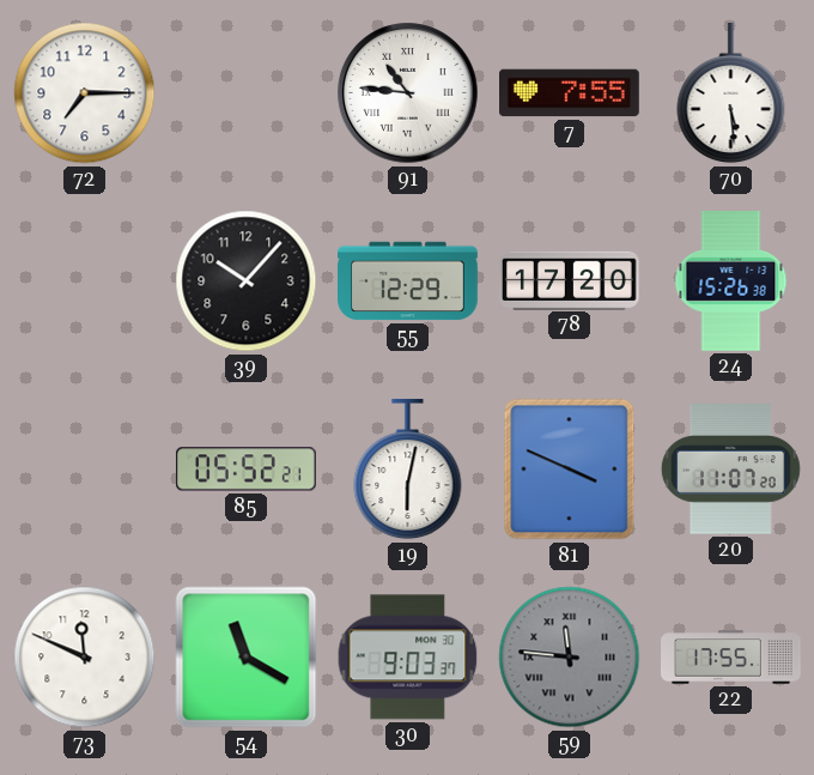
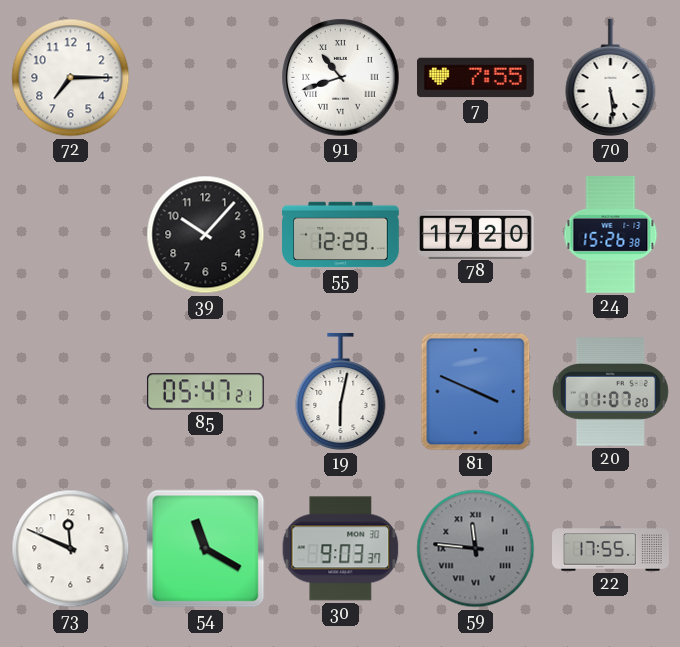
91: 10:46 -> 10:42
85: 05:52 -> 05:47
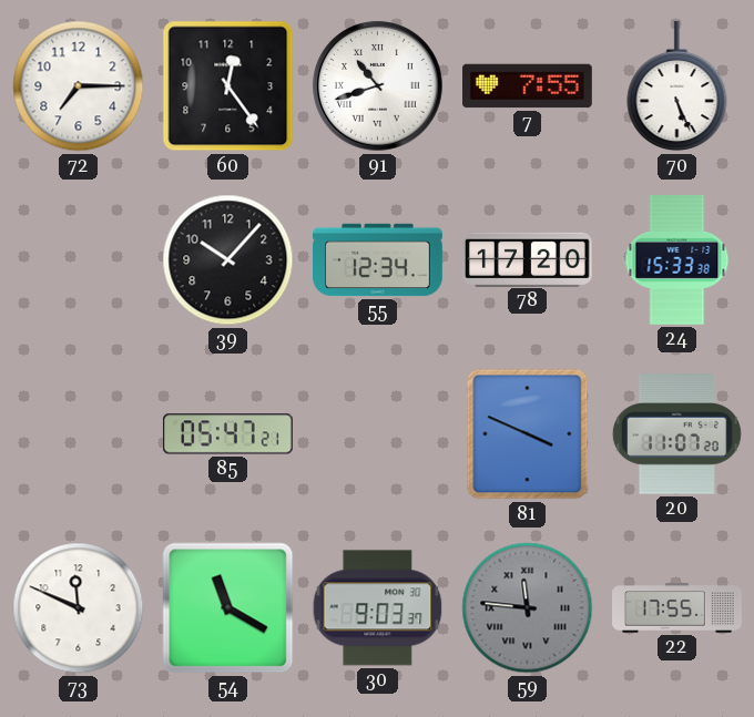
60: none -> 12:24
70: 5:29 -> 5:26
55: 12:29 -> 12:34
24: 15:26 -> 15:33
19: 6:02 -> none
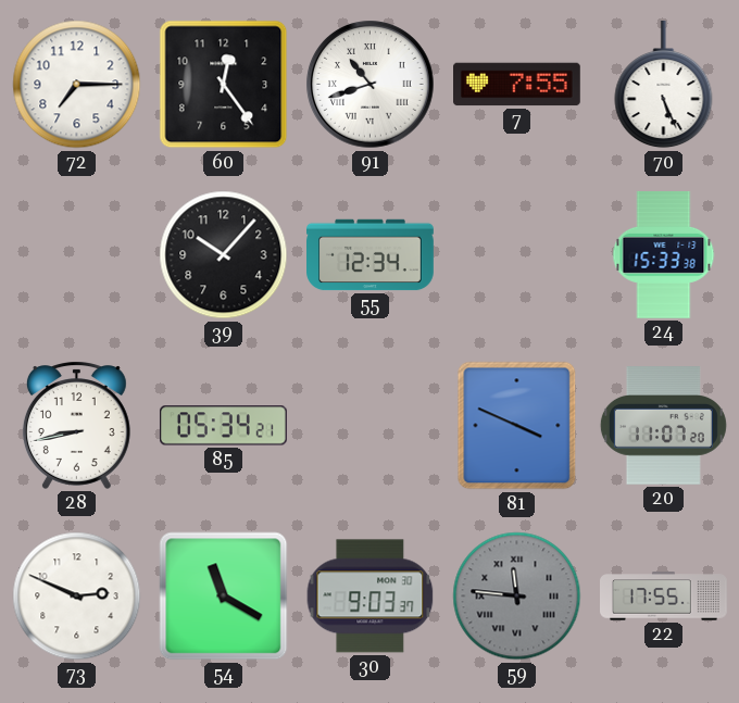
78: 17:20 -> none
28: none -> 8:43
85: 05:47 -> 05:34
73: 11:49 -> 2:49
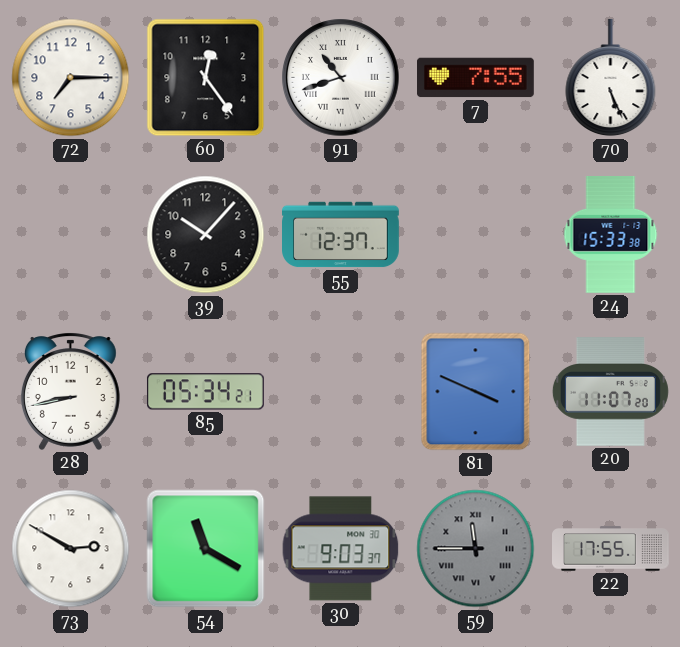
55: 12:34 -> 12:37
73: 2:49 -> 2:50
59: 11:46 -> 11:45
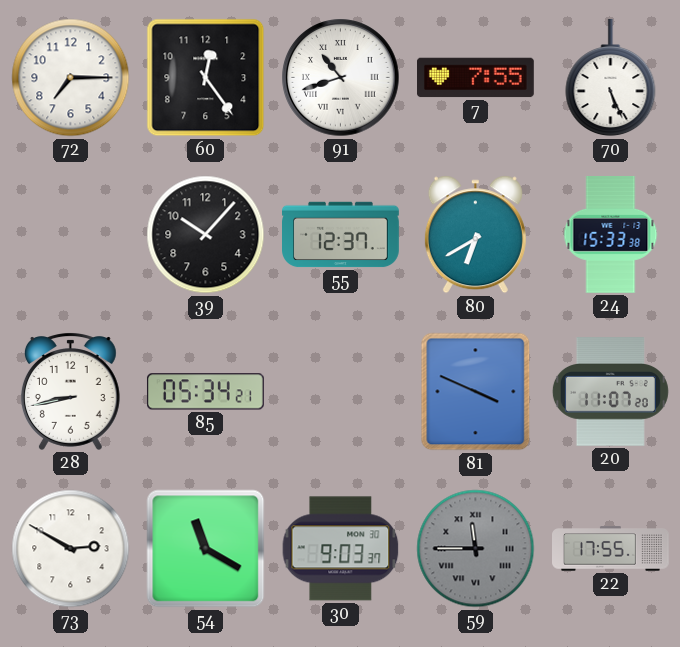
80: none -> 6:40
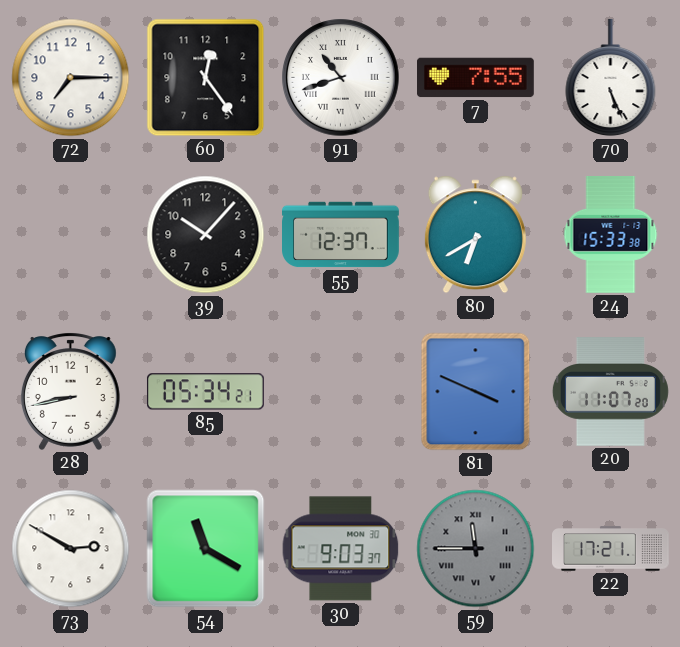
22: 17:55 -> 17:21
